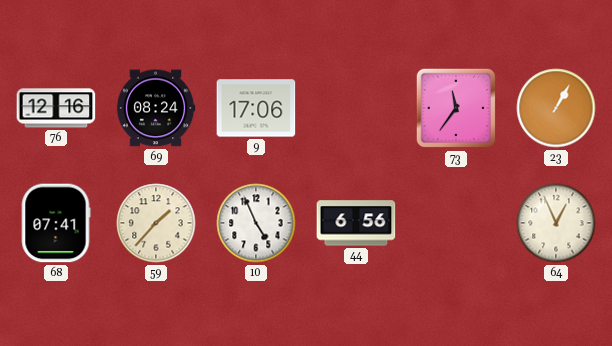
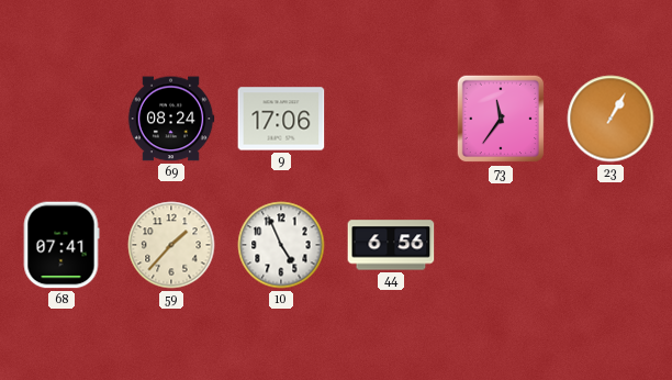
76: 12:16 -> none
64: 12:56 -> none
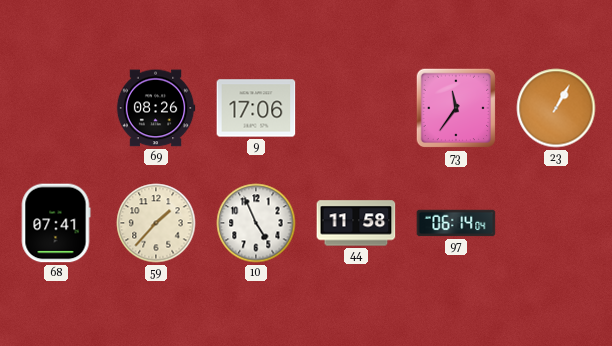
69: 08:24 -> 08:26
44: 6:56 -> 11:58
97: none -> 06:14
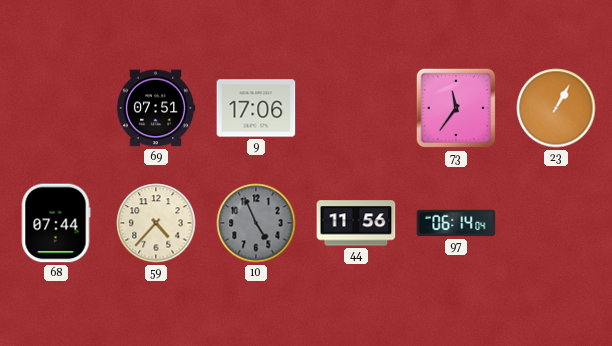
69: 08:26 -> 07:51
68: 07:41 -> 07:44
59: 1:37 -> 4:37
10 dial: white -> grey
44: 11:58 -> 11:56
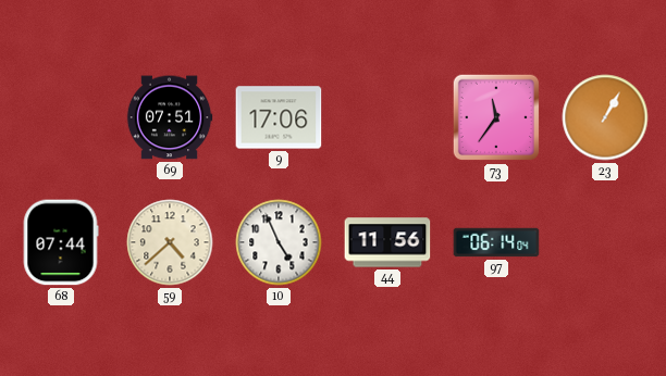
59: 4:37 -> 4:38
10 dial: grey -> white
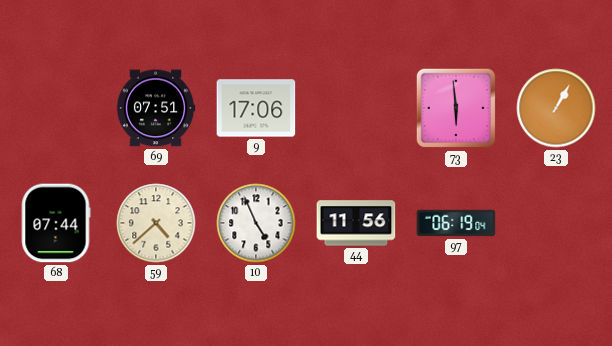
73: 11:36 -> 5:59
97: 06:14 -> 06:19
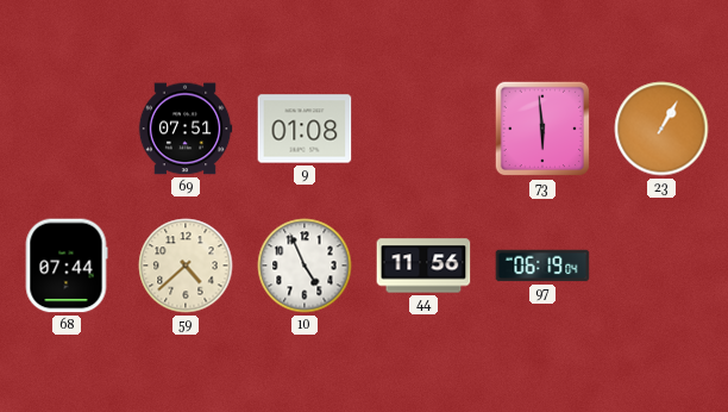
9: 17:06 -> 01:08
